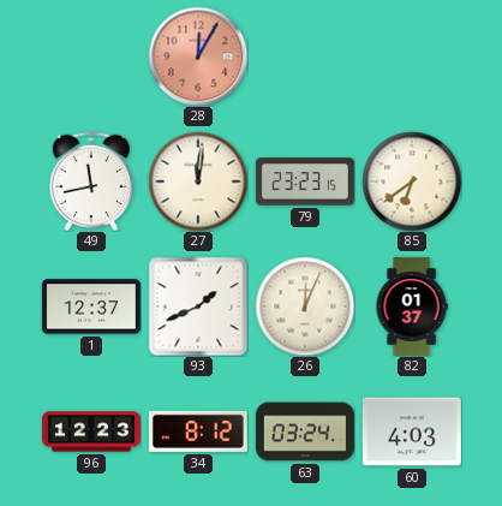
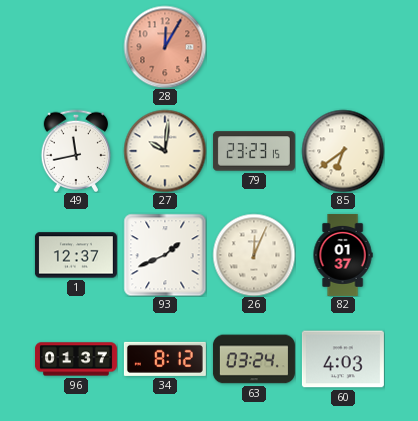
27: 12:01 -> 10:01
96: 12:23 -> 01:37
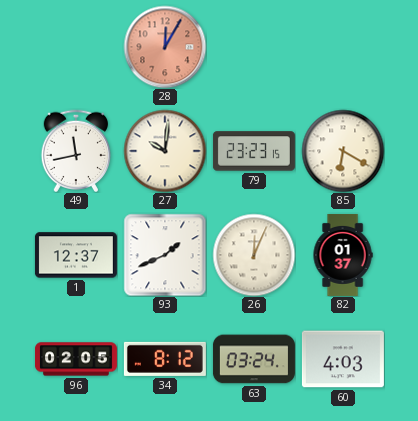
85: 6:39 -> 6:20
96: 01:37 -> 02:05
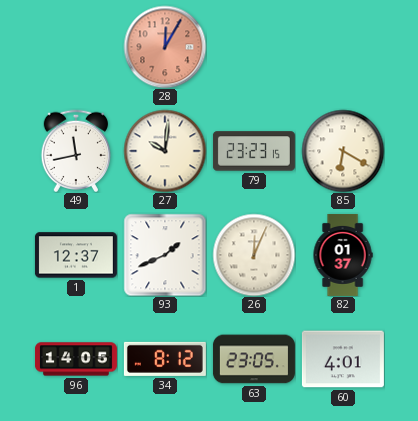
96: 02:05 -> 14:05
63: 03:24 -> 23:05
60: 4:03 -> 4:01
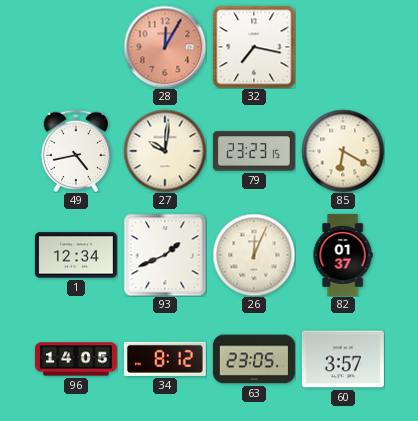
32: none -> 7:17
49: 11:43 -> 4:43
1: 12:37 -> 12:34
60: 4:01 -> 3:57
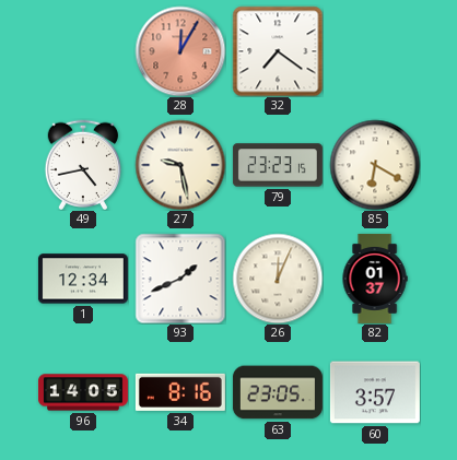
32: 7:17 -> 7:21
27: 10:01 -> 9:28
34: 8:12 -> 8:16
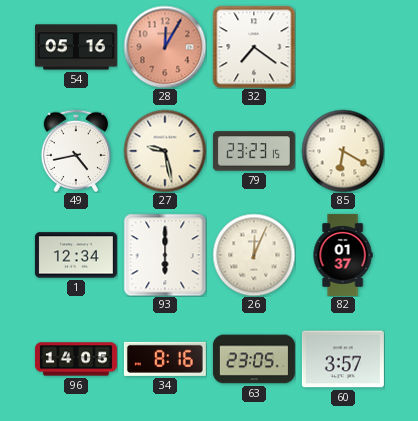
54: none -> 05:16
93: 1:41 -> 6:00
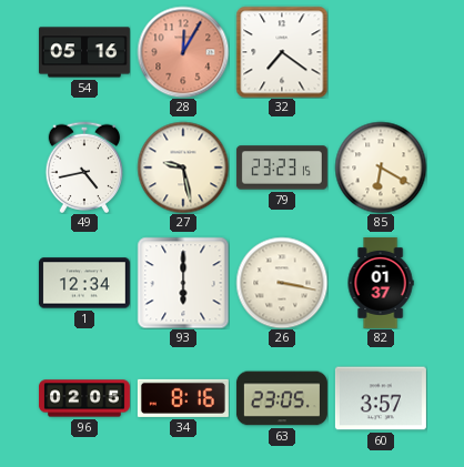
26: 12:04 -> 3:17
96: 14:05 -> 02:05
